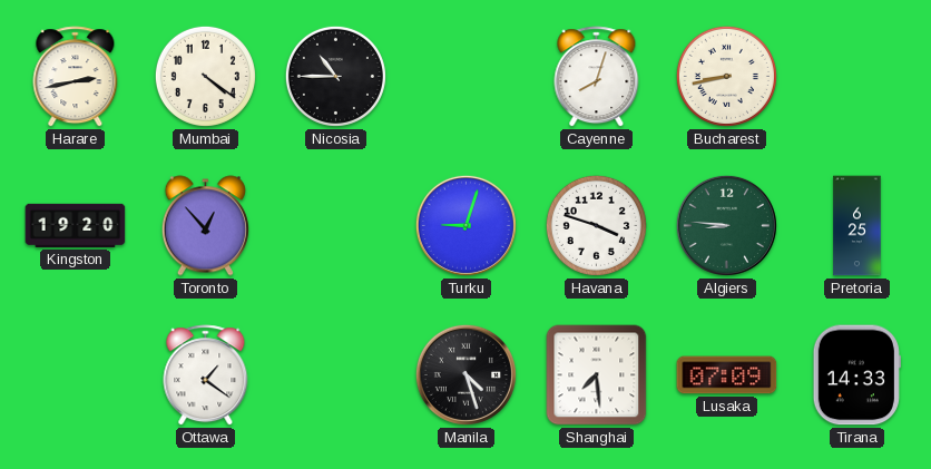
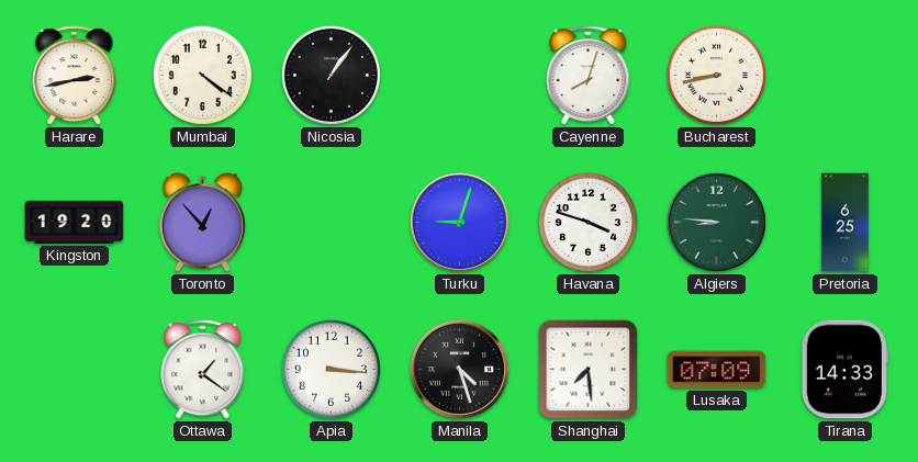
Nicosia: 10:45 -> 1:06
Apia: none -> 3:16
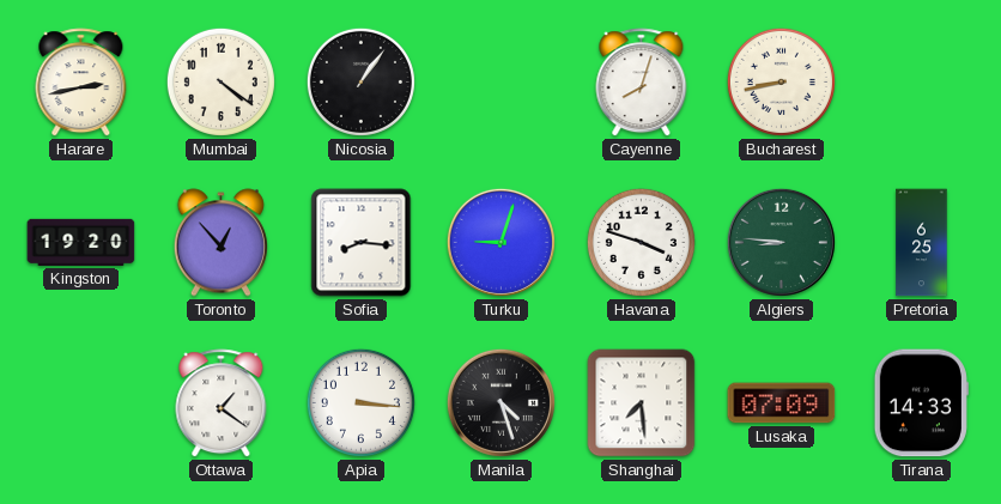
Sofia: none -> 8:16
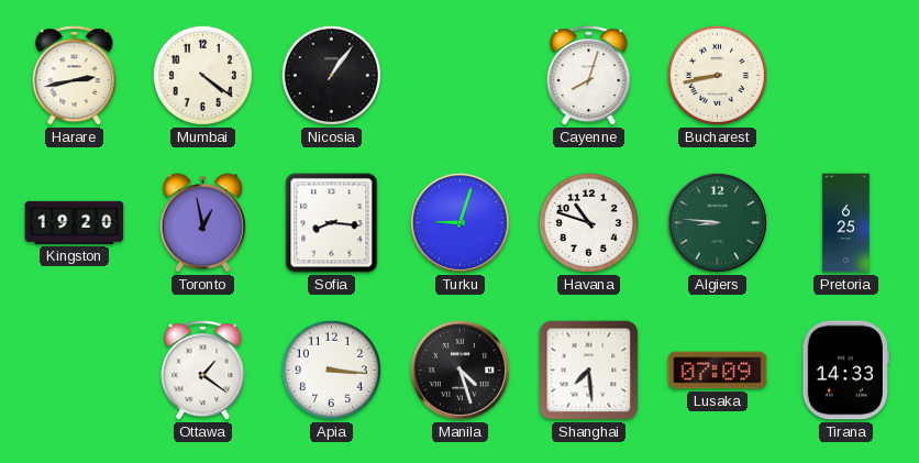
Toronto: 12:53 -> 12:58
Havana: 3:48 -> 10:48
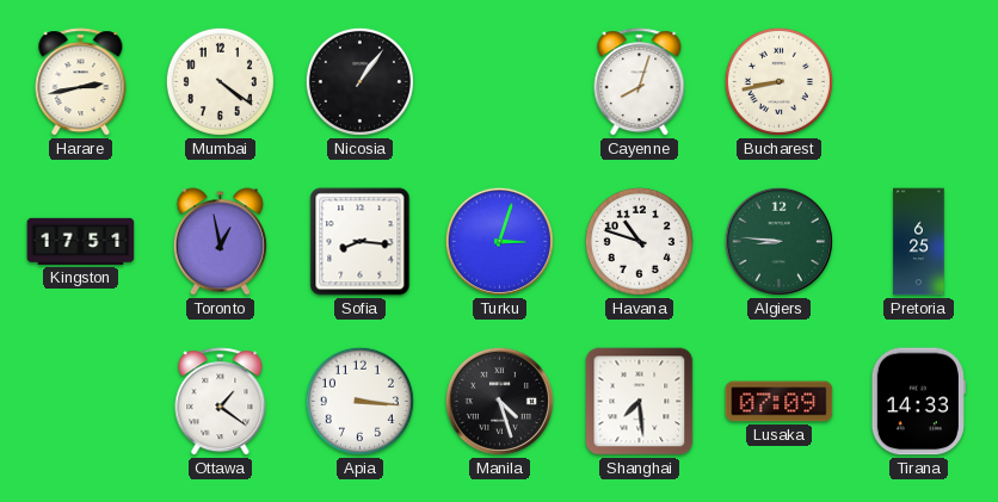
Kingston: 19:20 -> 17:51
Turku: 9:03 -> 3:03
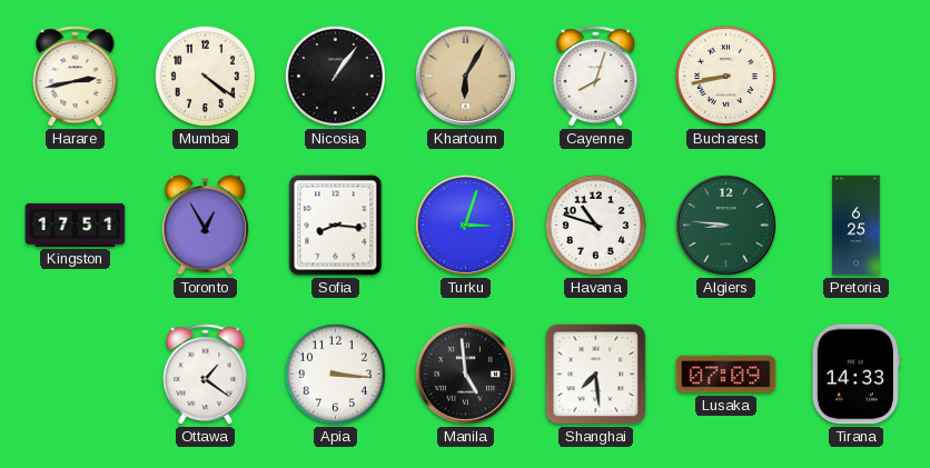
Khartoum: none -> 6:05
Toronto: 12:58 -> 12:55
Manila: 4:27 -> 4:59
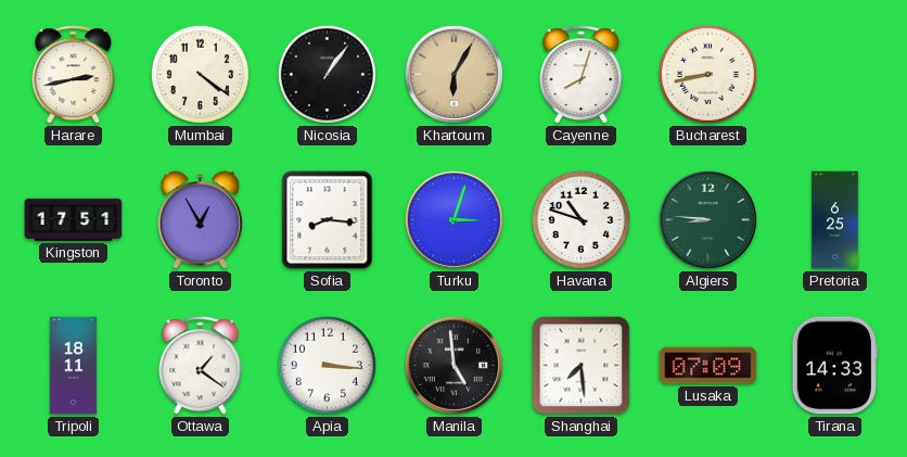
Tripoli: none -> 18:11
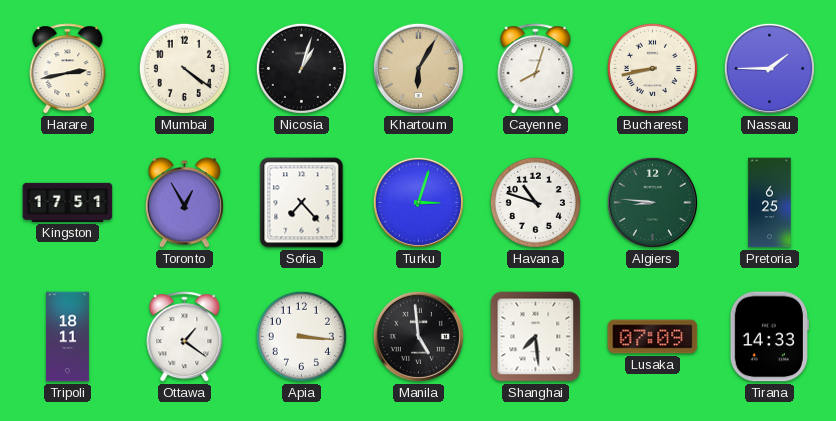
Nicosia: 1:06 -> 1:03
Nassau: none -> 1:45
Sofia: 8:16 -> 7:23
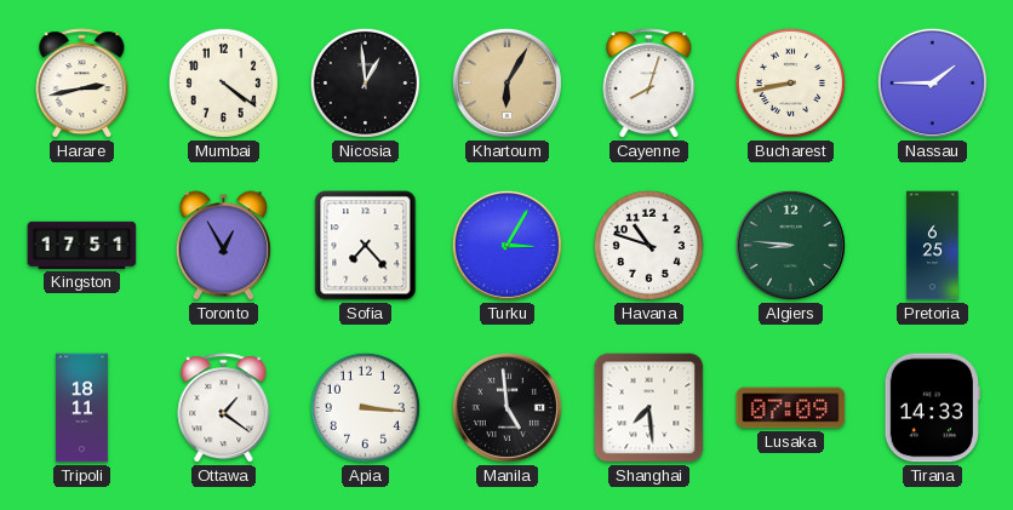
Nicosia: 1:03 -> 12:59
Turku: 3:03 -> 3:05
